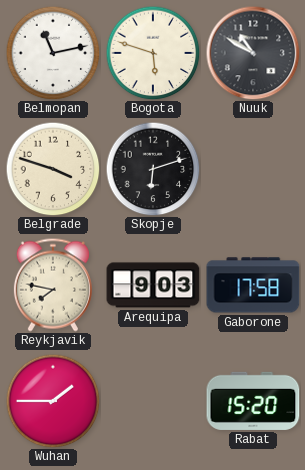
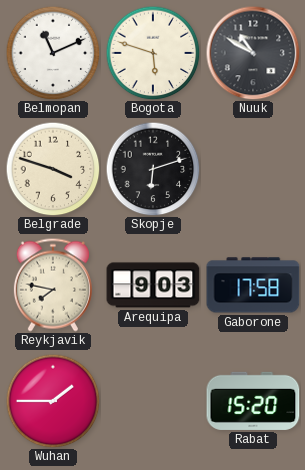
Belmopan: 11:13 -> 11:11
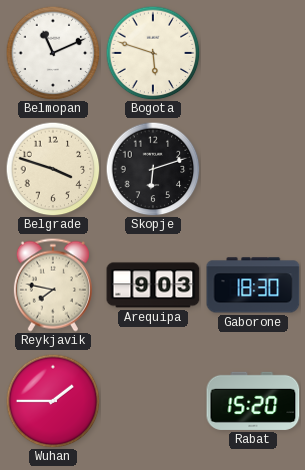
Nuuk: 10:50 -> none
Gaborone: 17:58 -> 18:30
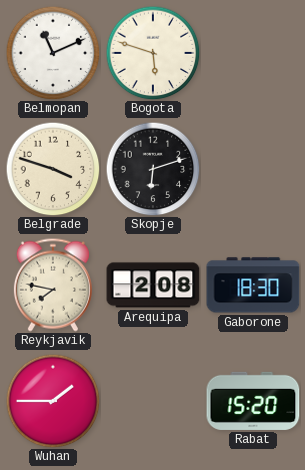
Arequipa: 9:03 -> 2:08
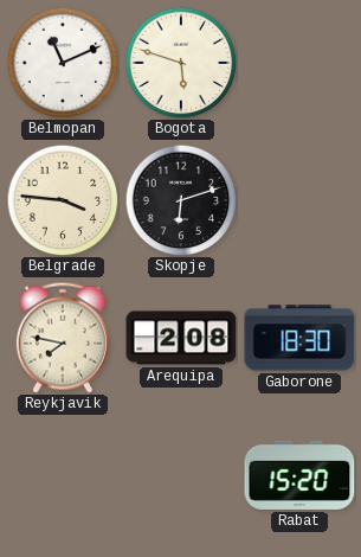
Belgrade: 3:48 -> 3:46
Wuhan: 1:45 -> none
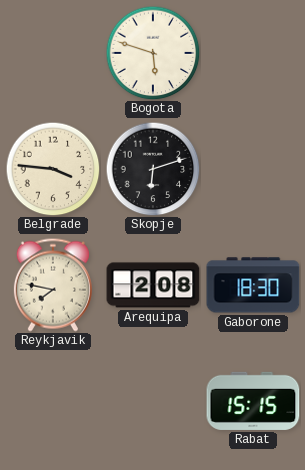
Belmopan: 11:11 -> none
Rabat: 15:20 -> 15:15
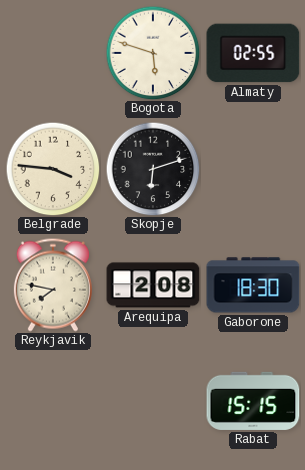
Almaty: none -> 02:55
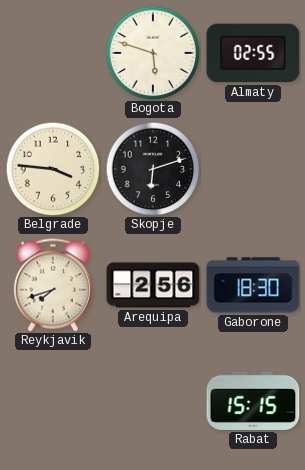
Reykjavik: 7:47 -> 7:42
Arequipa: 2:08 -> 2:56
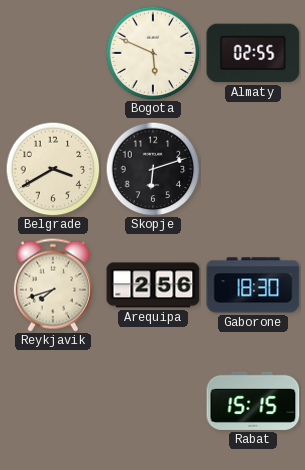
Bogota: 5:48 -> 5:49
Belgrade: 3:46 -> 3:40
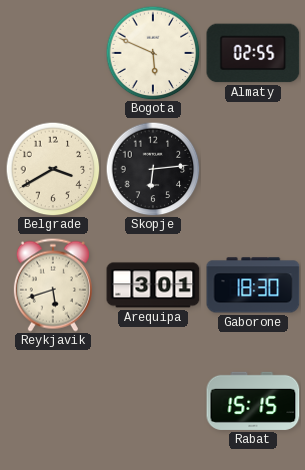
Skopje: 6:12 -> 6:14
Reykjavik: 7:42 -> 5:42
Arequipa: 2:56 -> 3:01
